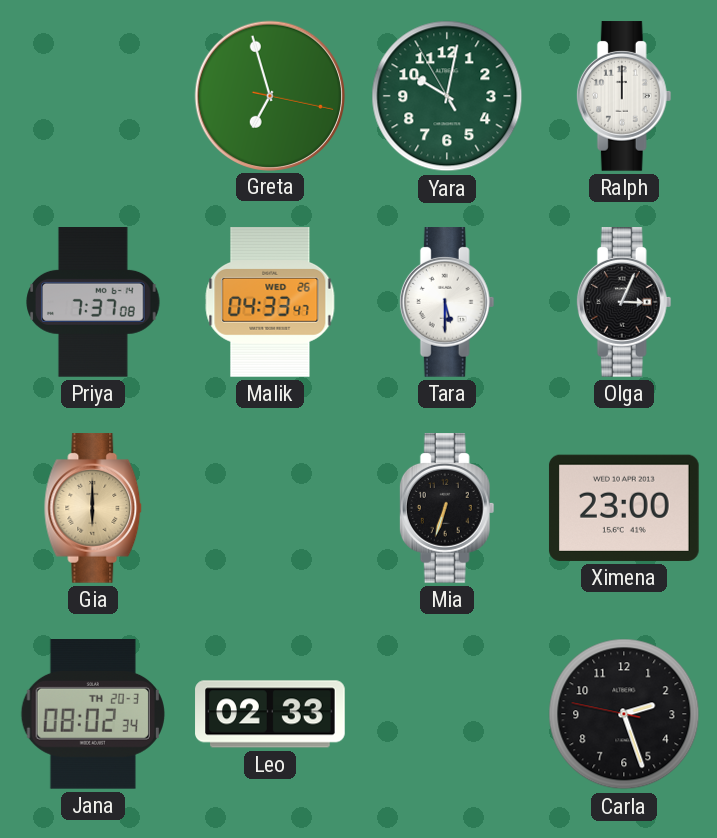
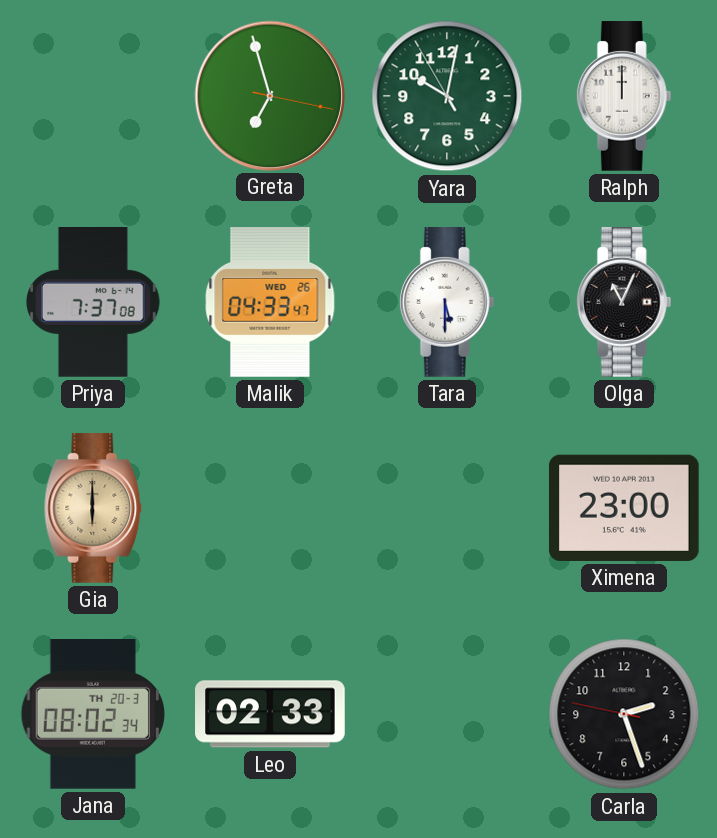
Olga: 3:04 -> 11:04
Mia: 6:33 -> none
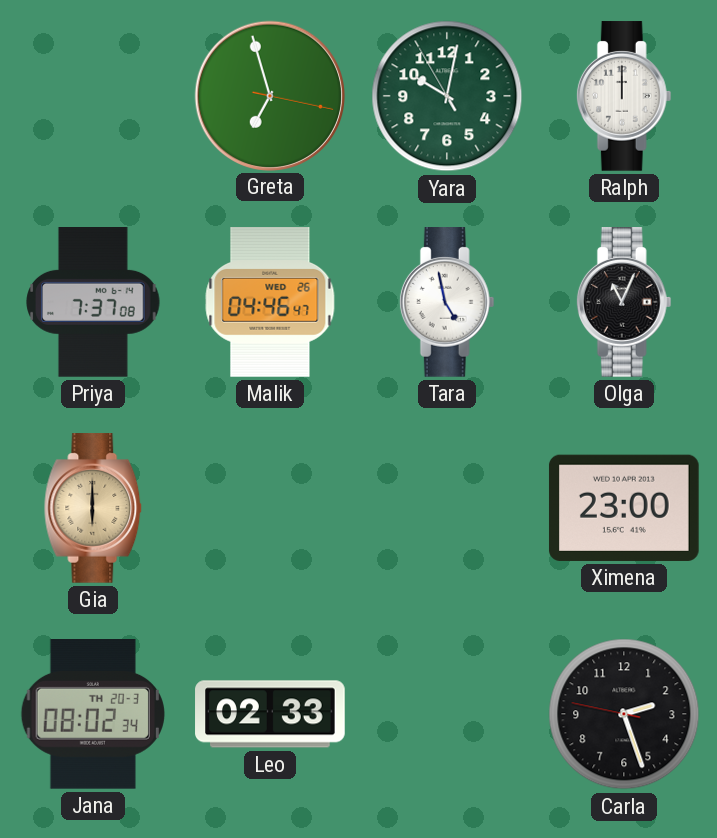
Malik: 04:33 -> 04:46
Tara: 5:30 -> 4:58
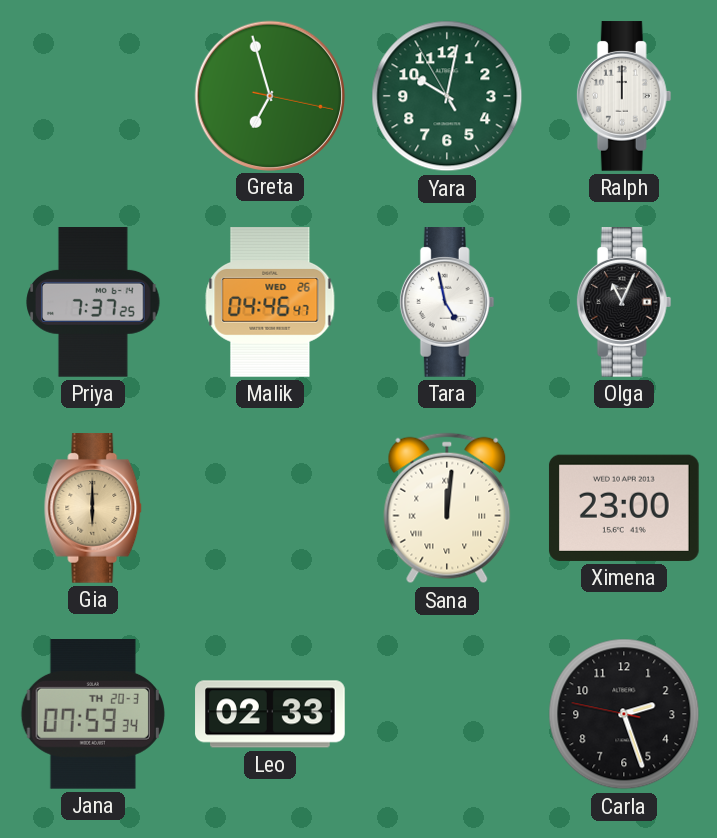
Priya: 7:37:08 -> 7:37:25
Sana: none -> 12:01
Jana: 08:02 -> 07:59
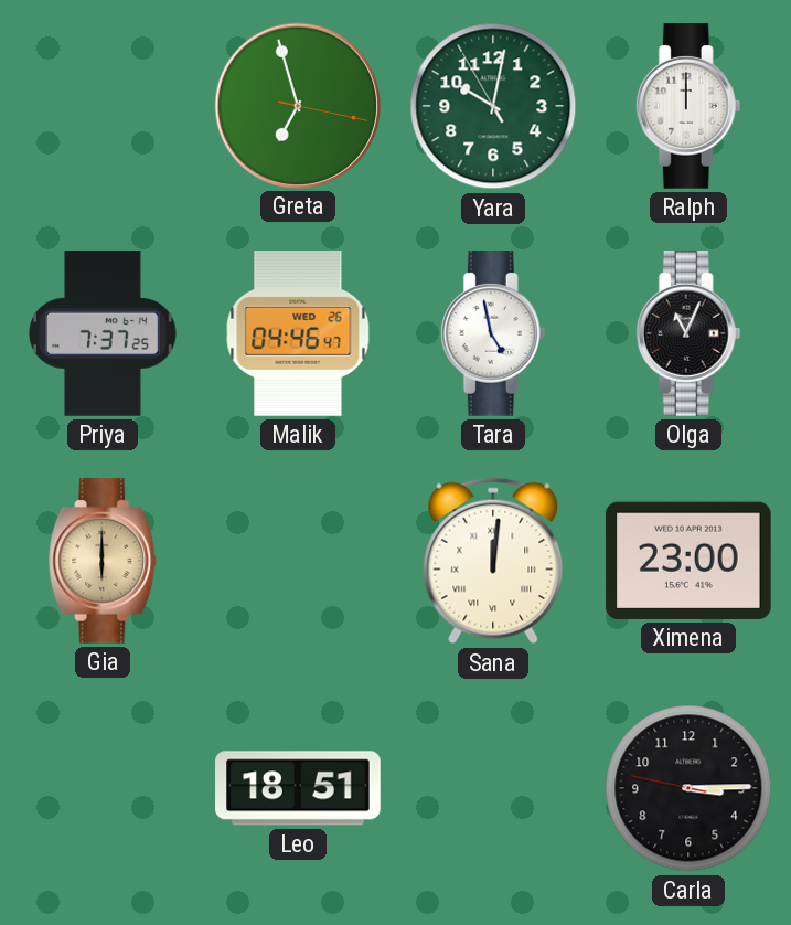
Jana: 07:59 -> none
Leo: 02:33 -> 18:51
Carla: 2:26 -> 3:14
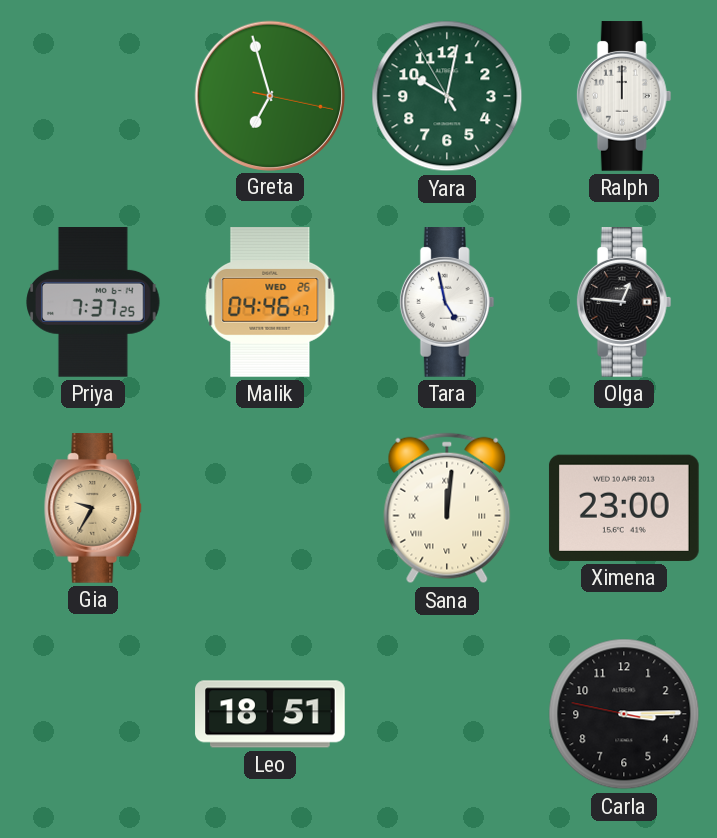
Olga: 11:04 -> 12:46
Gia: 6:00 -> 9:35
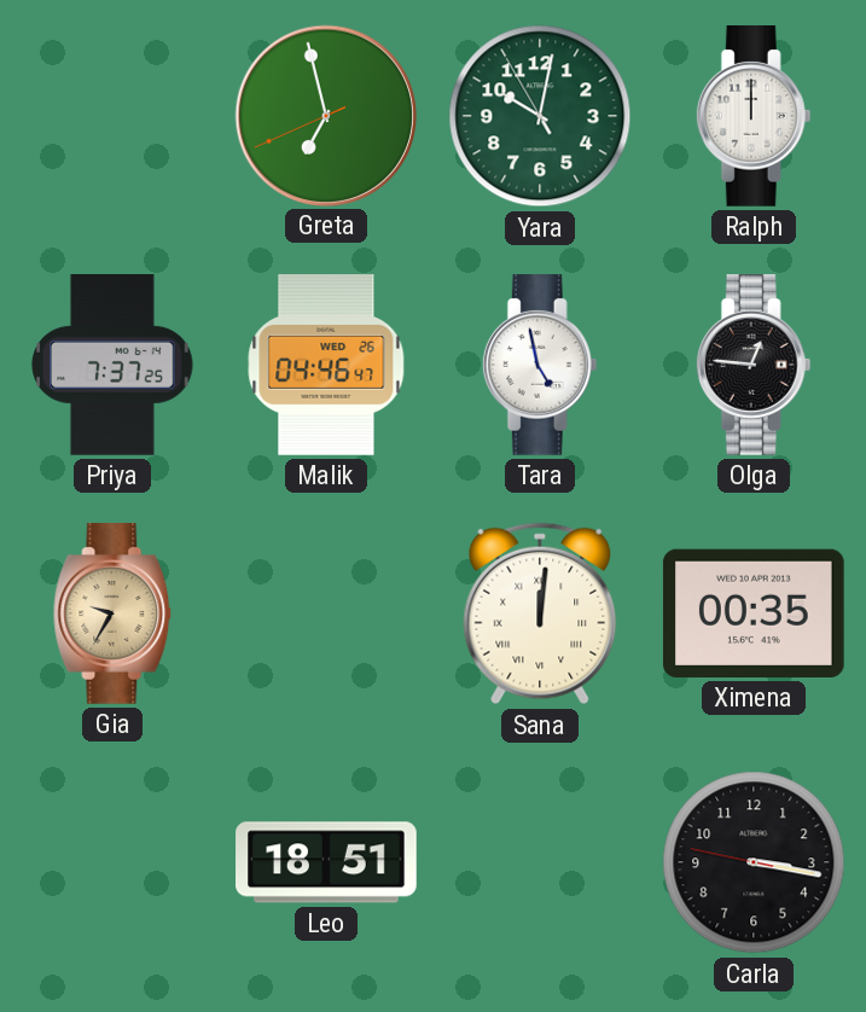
Greta: 6:57:17 -> 6:57:41
Ximena: 23:00 -> 00:35
Carla: 3:14 -> 3:16
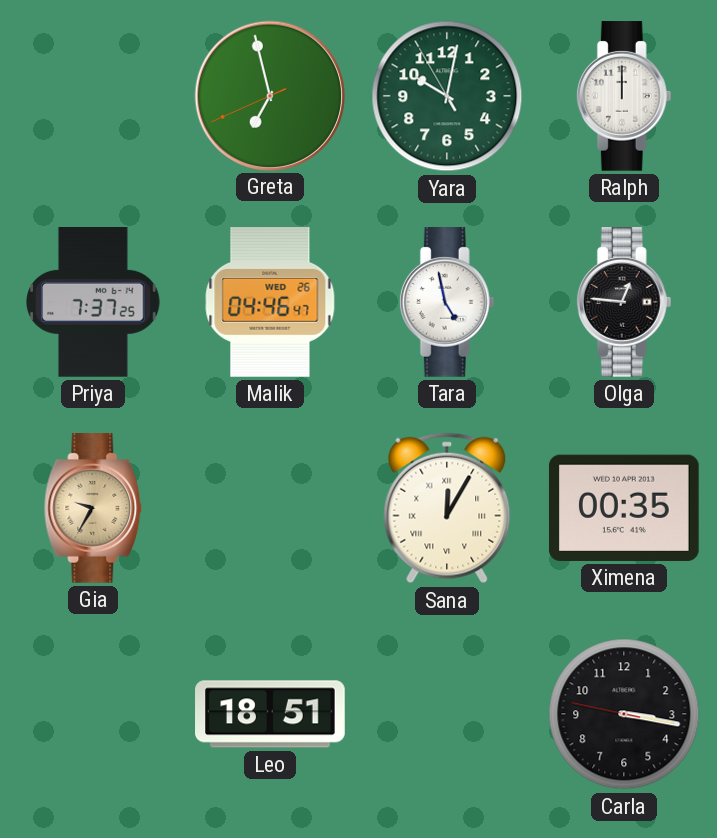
Sana: 12:01 -> 12:05
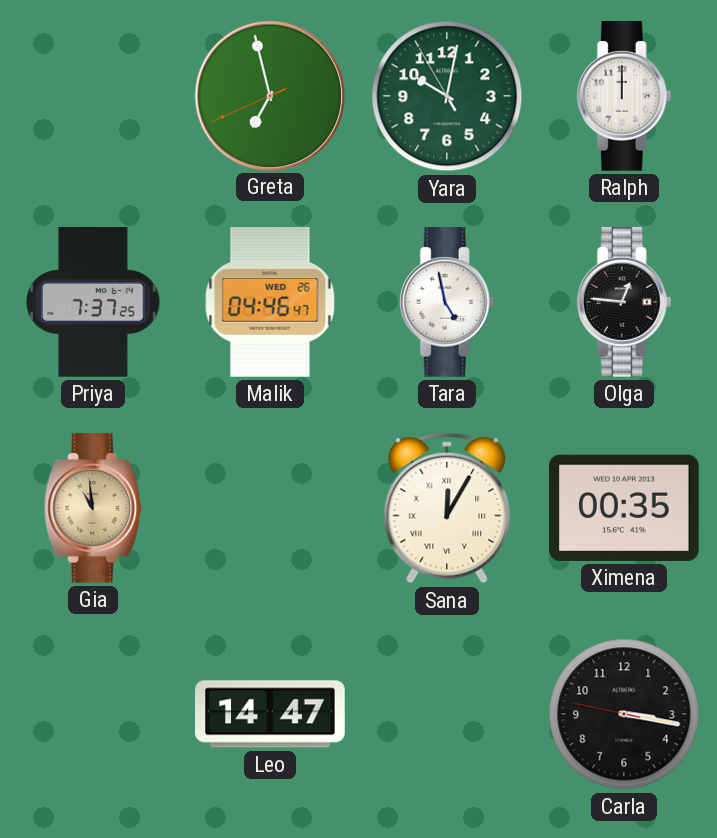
Gia: 9:35 -> 10:59
Leo: 18:51 -> 14:47
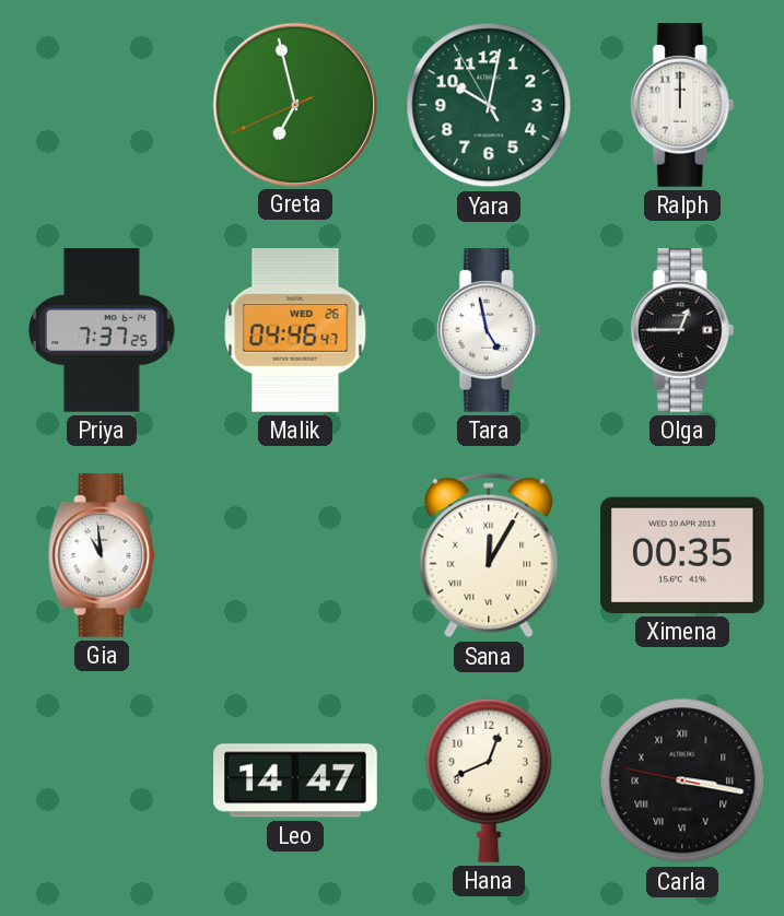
Olga: 12:46 -> 12:45
Gia dial: champagne -> white
Hana: none -> 12:41
Carla numerals: Arabic -> Roman
